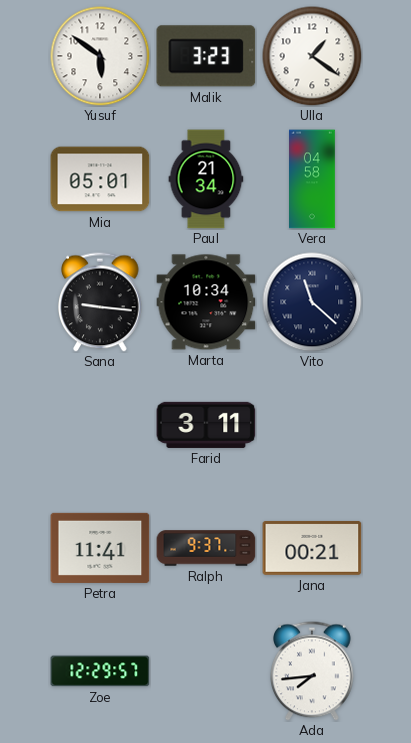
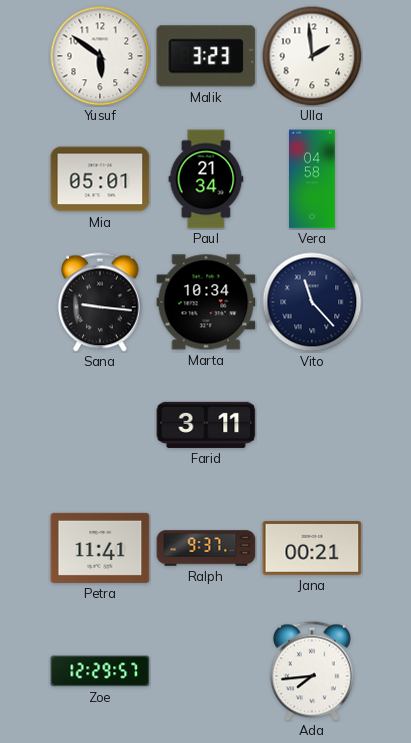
Ulla: 1:21 -> 1:59
Vito: 11:22 -> 11:23
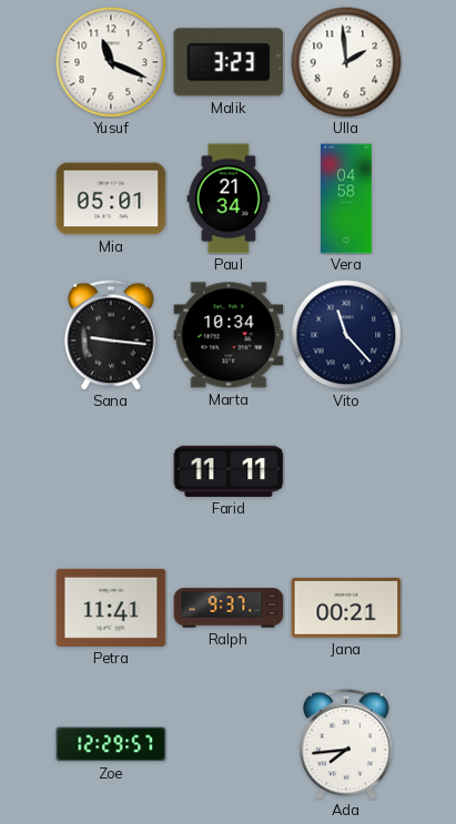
Yusuf: 5:51 -> 11:19
Farid: 3:11 -> 11:11
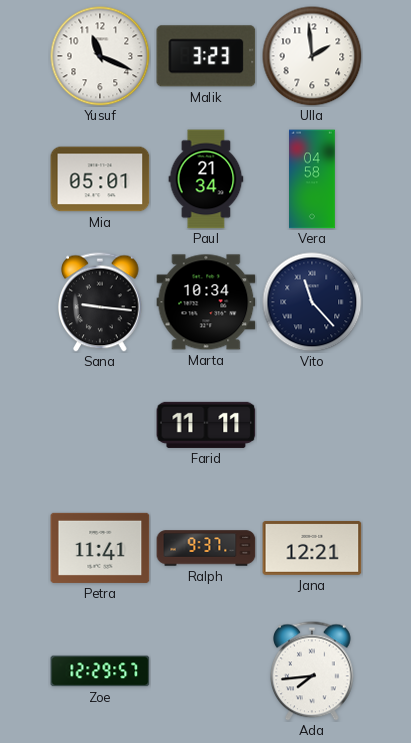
Jana: 00:21 -> 12:21
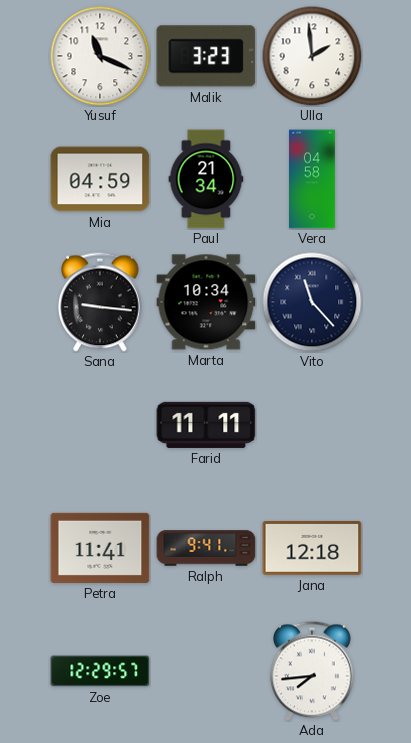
Mia: 05:01 -> 04:59
Ralph: 9:37 -> 9:41
Jana: 12:21 -> 12:18
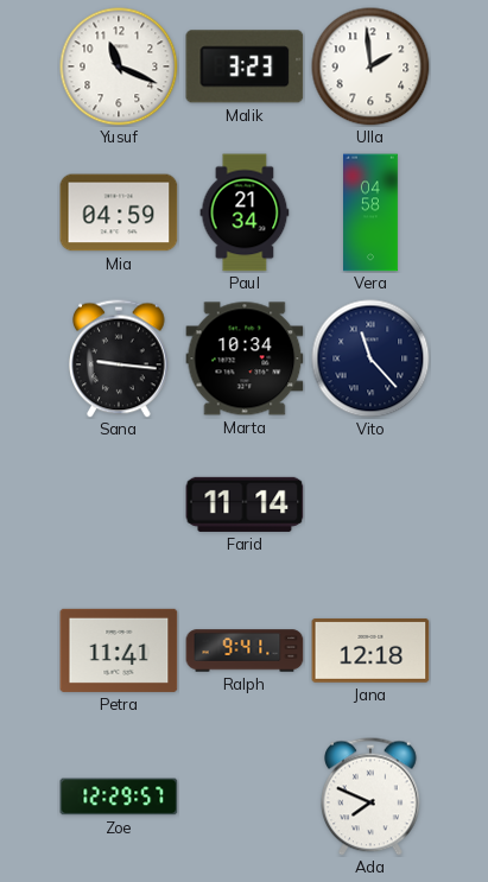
Farid: 11:11 -> 11:14
Ada: 7:44 -> 7:49
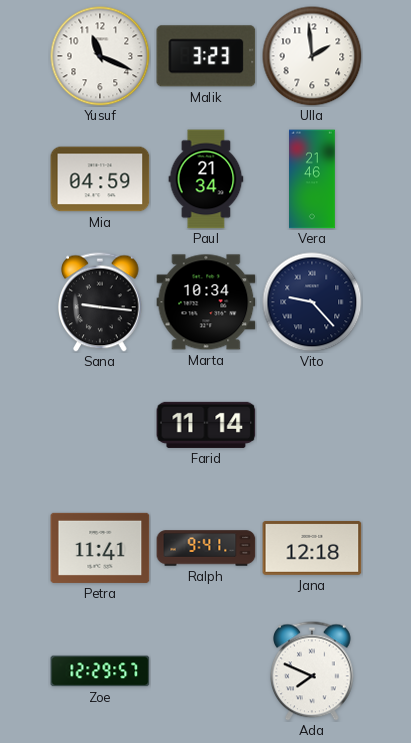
Vera: 04:58 -> 21:46
Vito: 11:23 -> 9:23
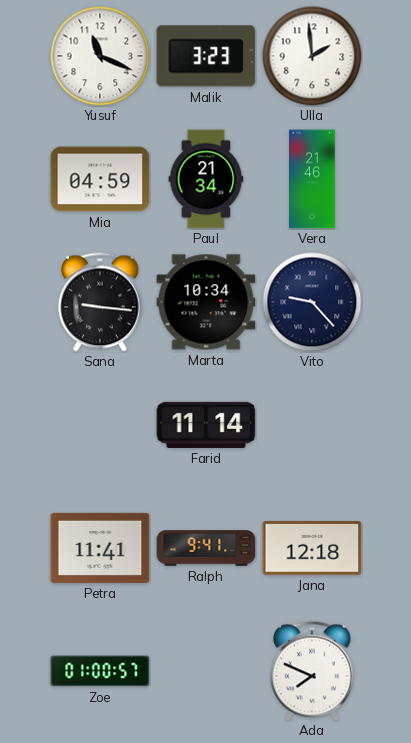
Zoe: 12:29 -> 01:00
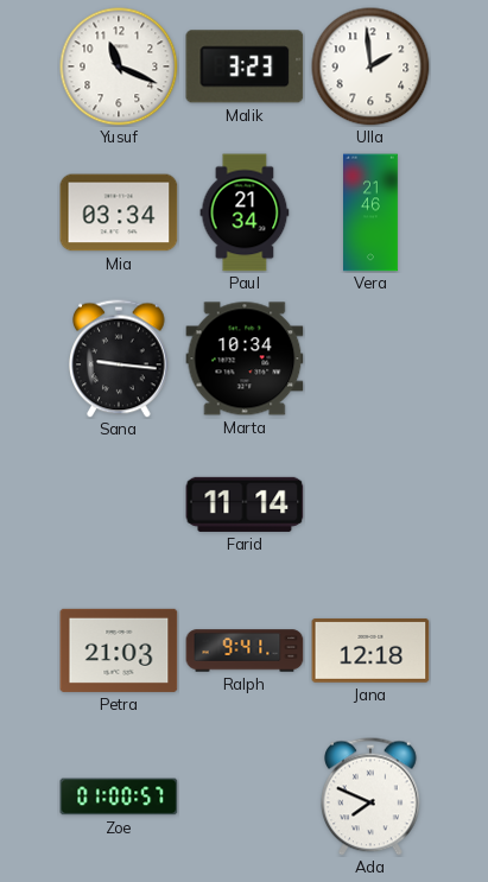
Mia: 04:59 -> 03:34
Vito: 9:23 -> none
Petra: 11:41 -> 21:03
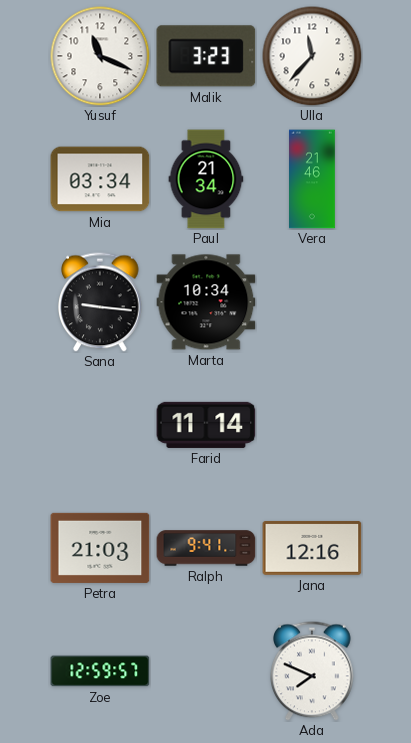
Ulla: 1:59 -> 11:37
Jana: 12:18 -> 12:16
Zoe: 01:00 -> 12:59
